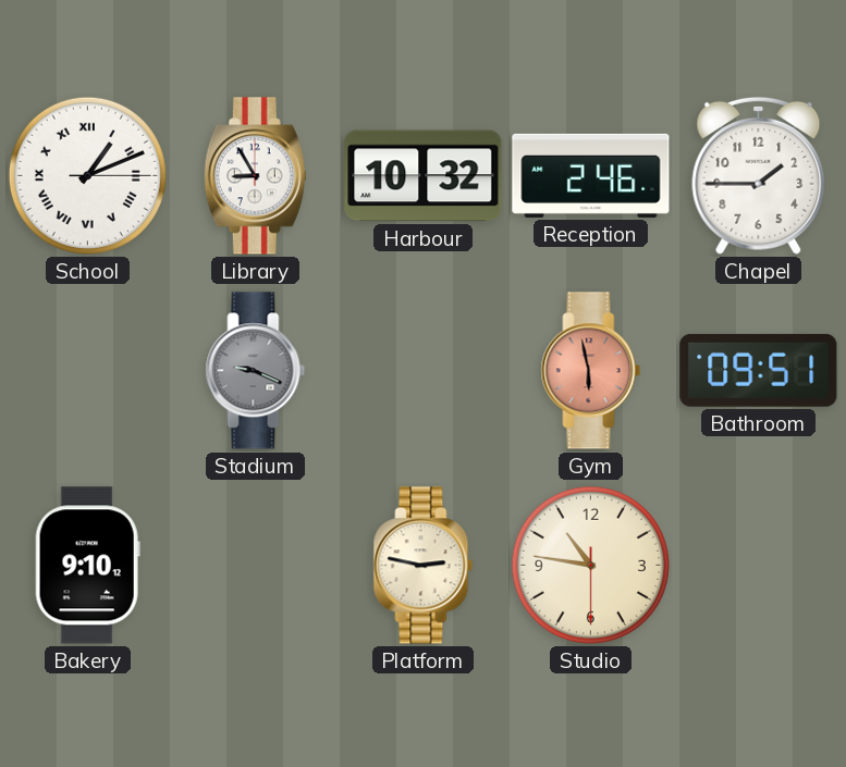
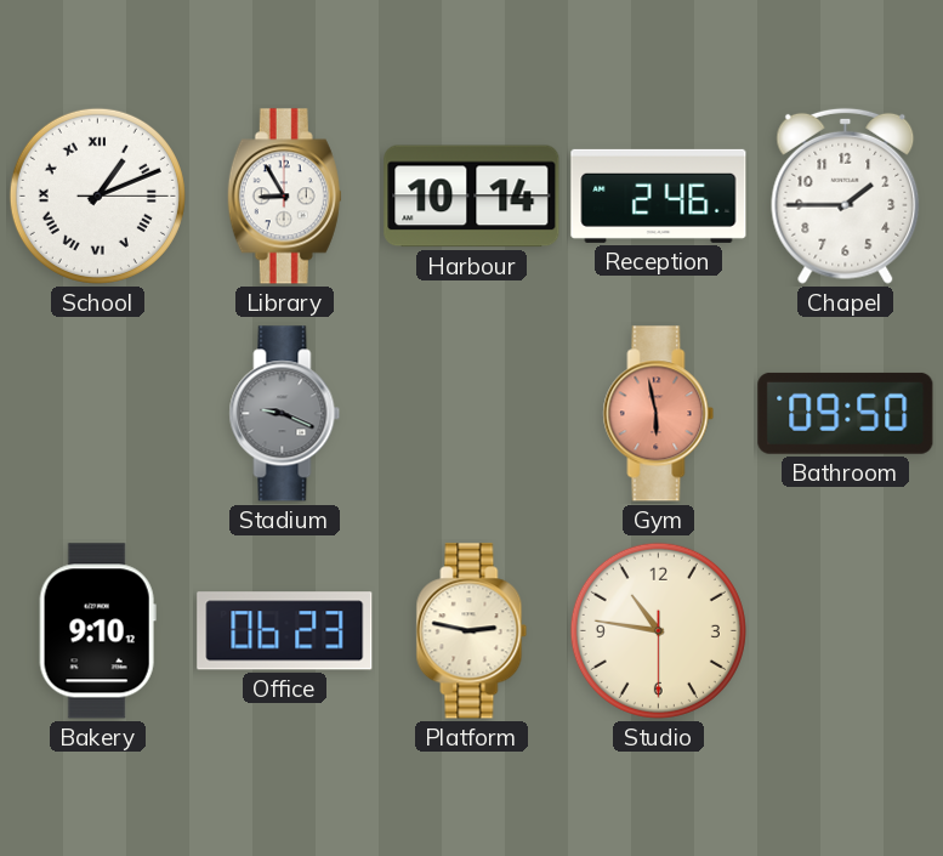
Harbour: 10:32 -> 10:14
Bathroom: 09:51 -> 09:50
Office: none -> 06:23
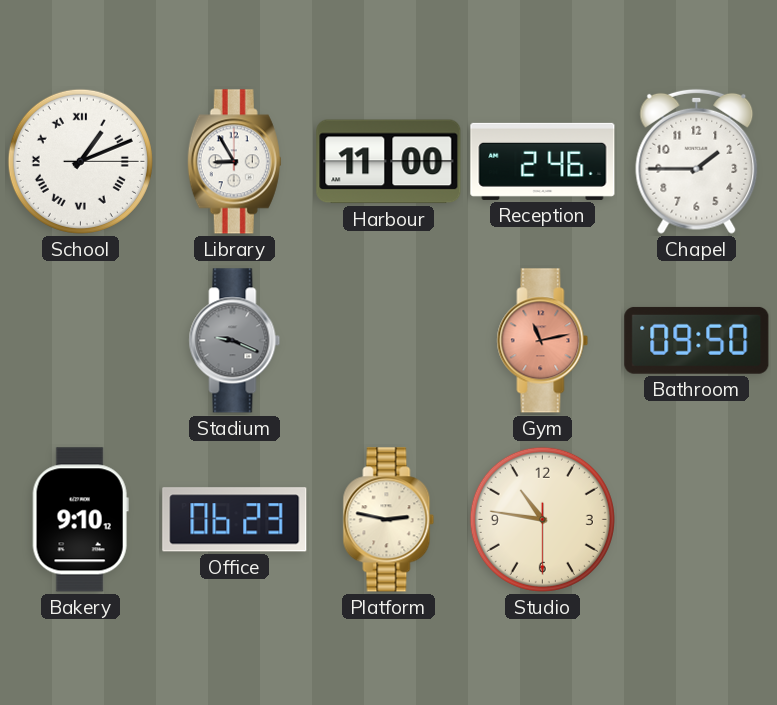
Harbour: 10:14 -> 11:00
Gym: 5:58 -> 11:13
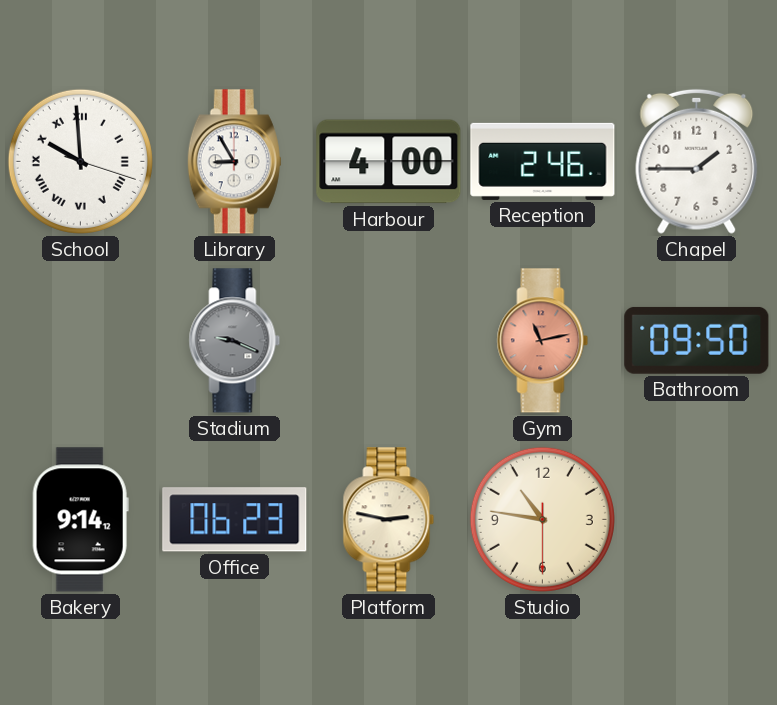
School: 1:11 -> 9:59
Harbour: 11:00 -> 4:00
Bakery: 9:10 -> 9:14
